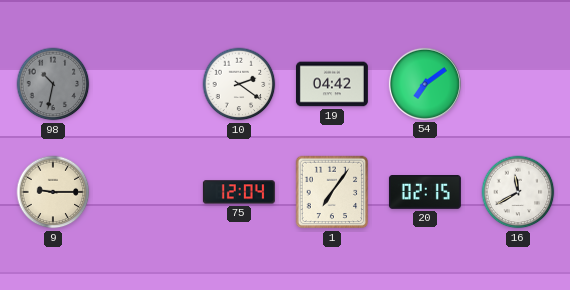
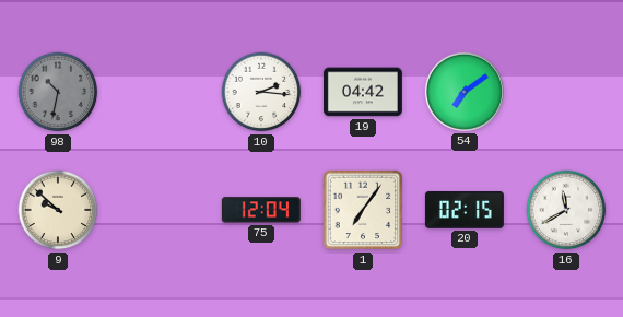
10: 2:21 -> 2:16
9: 9:15 -> 9:52
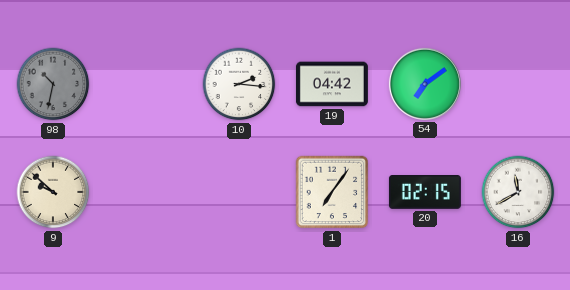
75: 12:04 -> none
